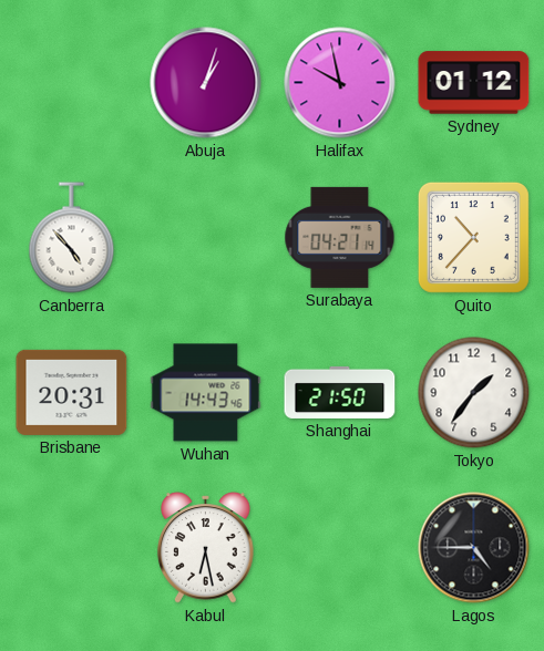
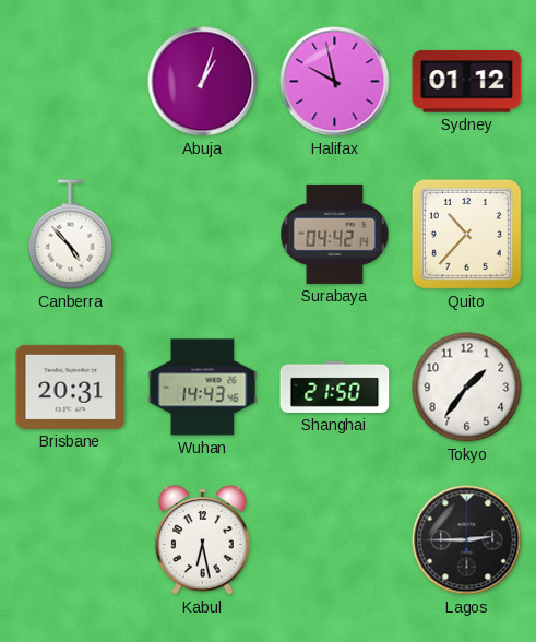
Surabaya: 04:21 -> 04:42
Lagos: 4:45 -> 2:45
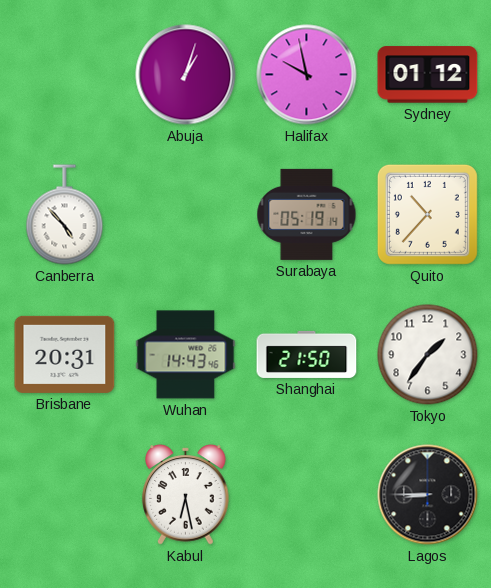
Surabaya: 04:42 -> 05:19
Lagos: 2:45 -> 8:45
